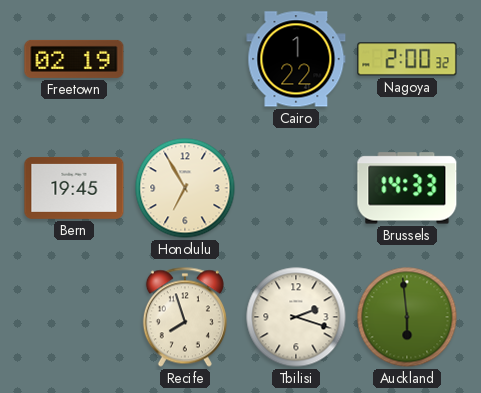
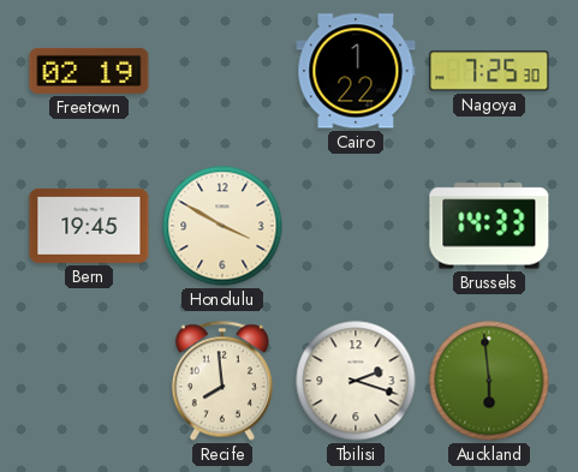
Nagoya: 2:00 -> 7:25
Honolulu: 6:55 -> 3:50
Recife: 7:57 -> 7:59
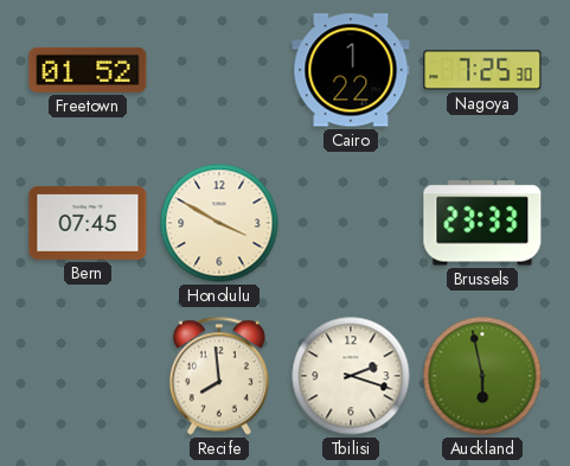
Freetown: 02:19 -> 01:52
Bern: 19:45 -> 07:45
Brussels: 14:33 -> 23:33
Auckland: 5:59 -> 5:58
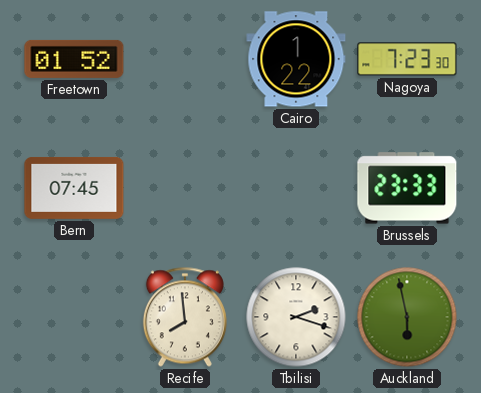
Nagoya: 7:25 -> 7:23
Honolulu: 3:50 -> none
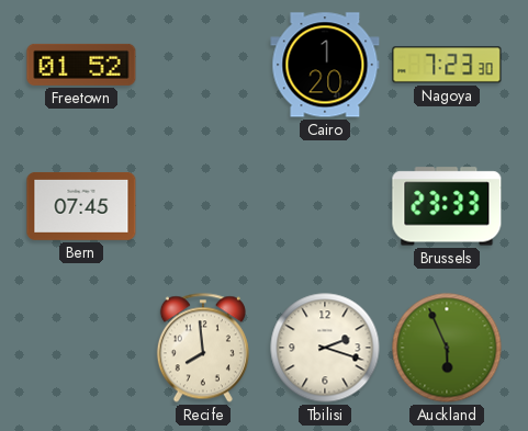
Cairo: 1:22 -> 1:20
Auckland: 5:58 -> 5:56
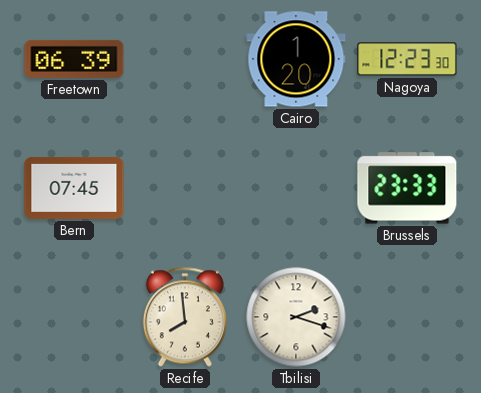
Freetown: 01:52 -> 06:39
Nagoya: 7:23 -> 12:23
Auckland: 5:56 -> none
